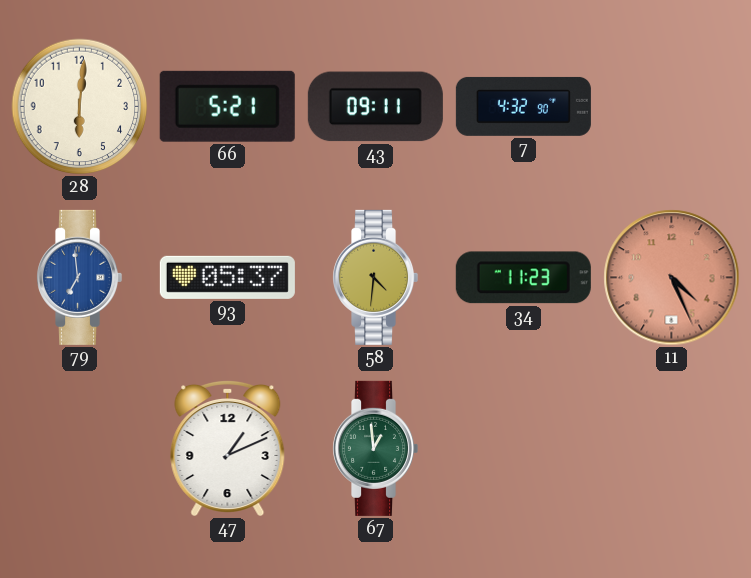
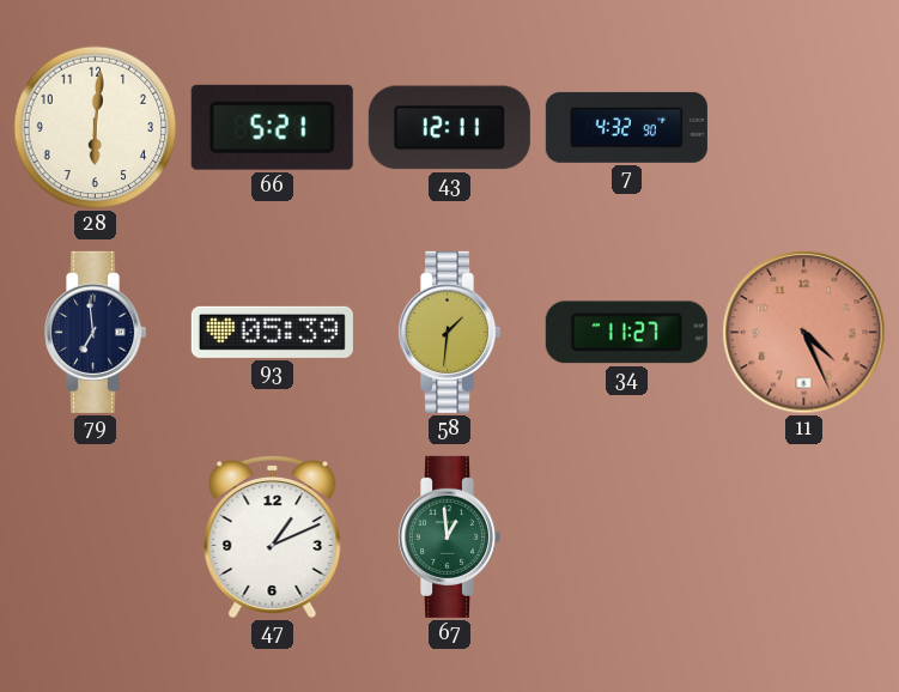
43: 09:11 -> 12:11
79 dial: blue -> navy
93: 05:37 -> 05:39
58: 4:31 -> 1:31
34: 11:23 -> 11:27
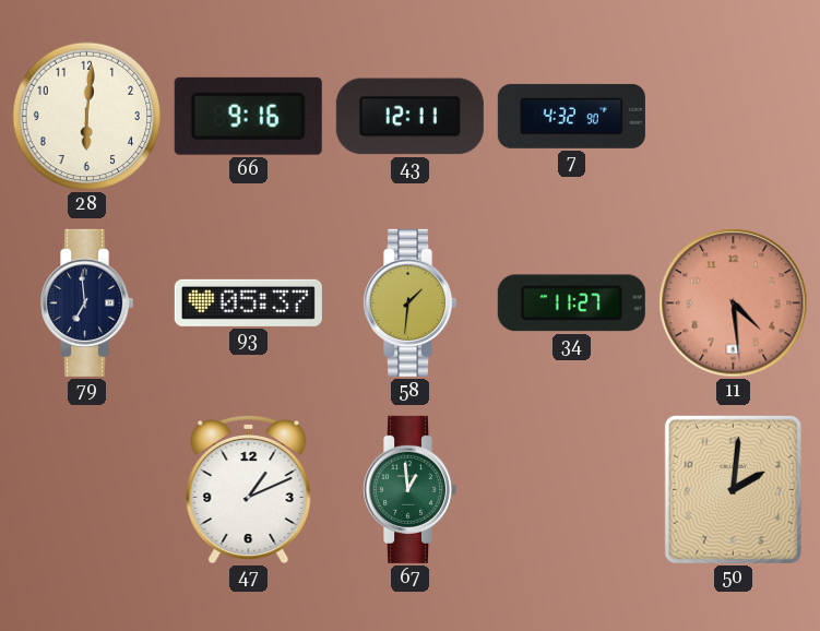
66: 5:21 -> 9:16
93: 05:39 -> 05:37
11: 4:26 -> 4:29
50: none -> 2:01
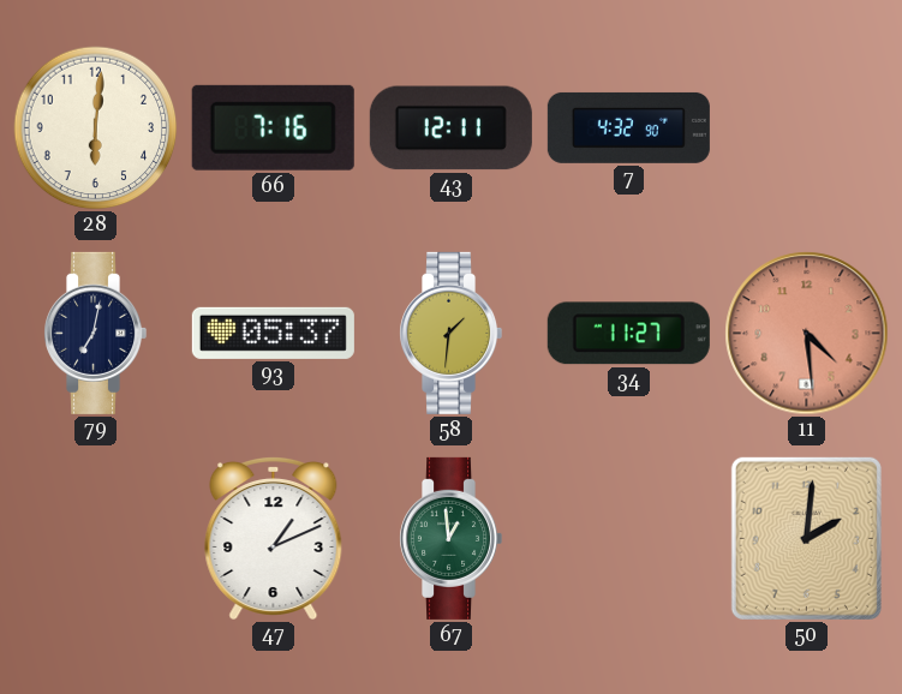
66: 9:16 -> 7:16
79: 6:59 -> 7:02
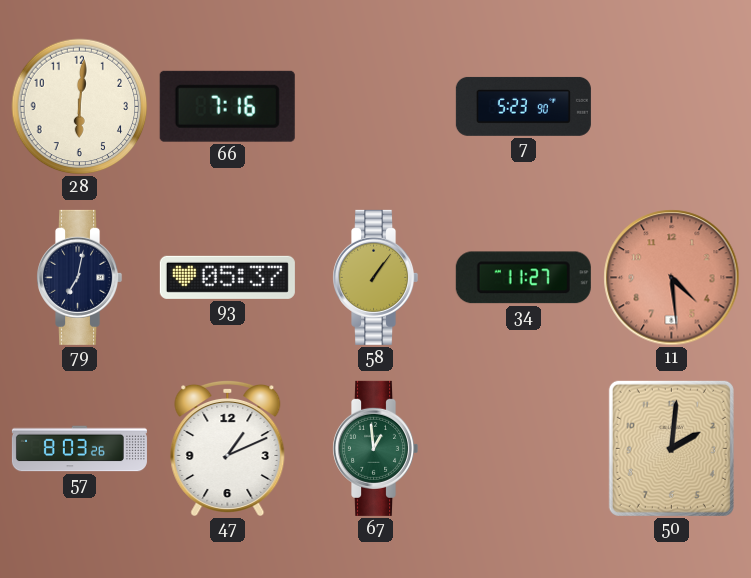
43: 12:11 -> none
7: 4:32 -> 5:23
58: 1:31 -> 1:06
57: none -> 8:03
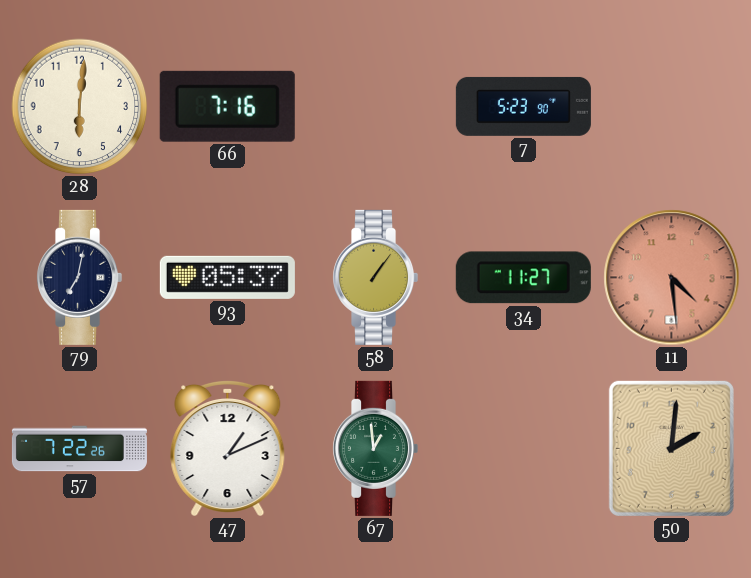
57: 8:03 -> 7:22
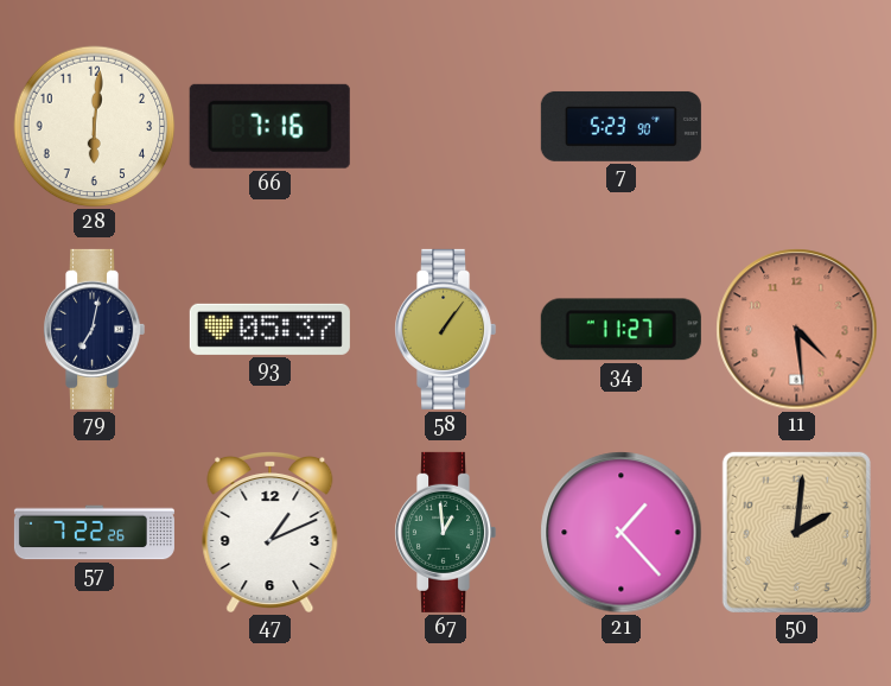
21: none -> 1:23
